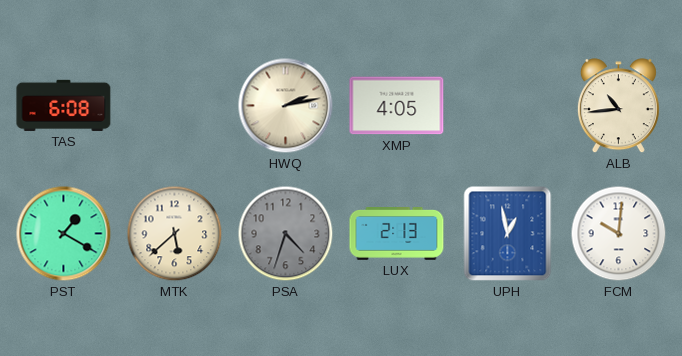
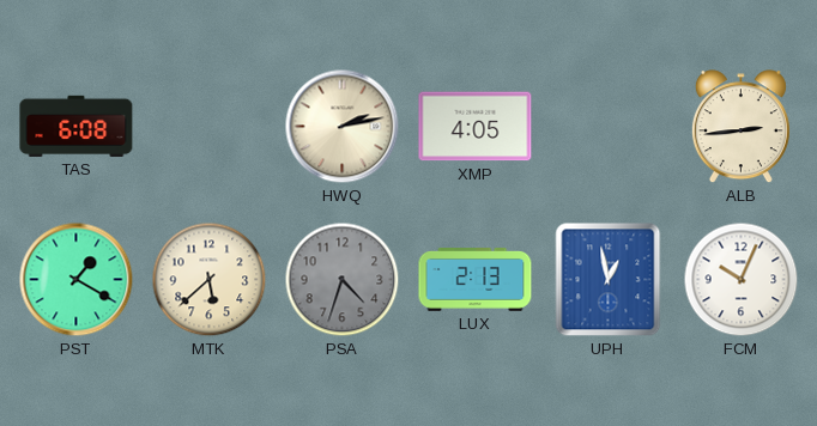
ALB: 10:44 -> 2:44
FCM: 10:01 -> 10:04
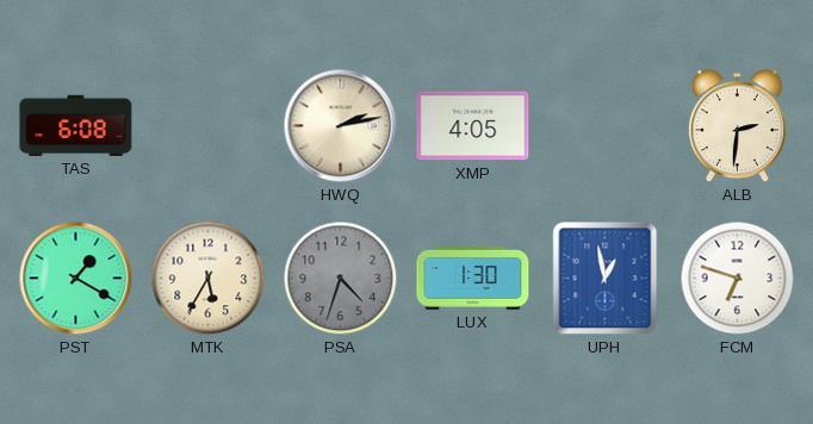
ALB: 2:44 -> 2:31
MTK: 5:38 -> 5:35
LUX: 2:13 -> 1:30
FCM: 10:04 -> 6:48
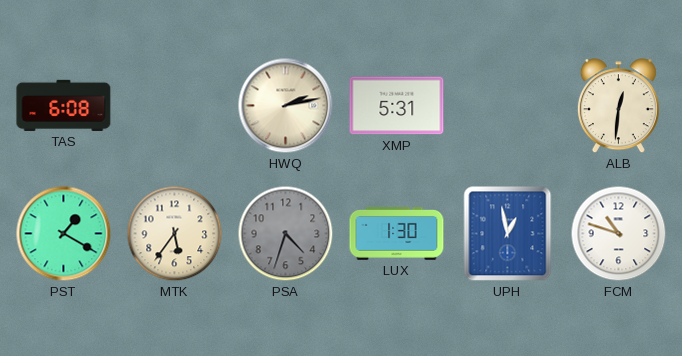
XMP: 4:05 -> 5:31
ALB: 2:31 -> 12:31
MTK: 5:35 -> 5:36
FCM: 6:48 -> 10:48
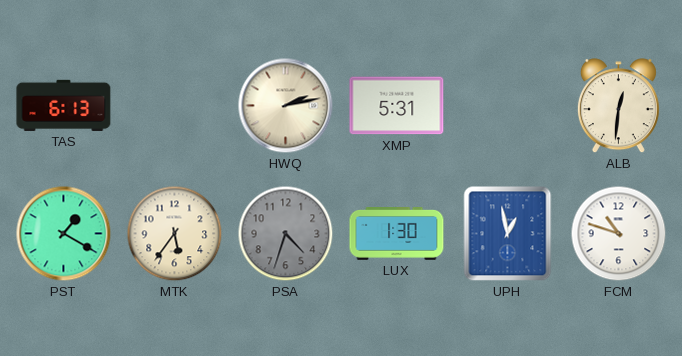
TAS: 6:08 -> 6:13
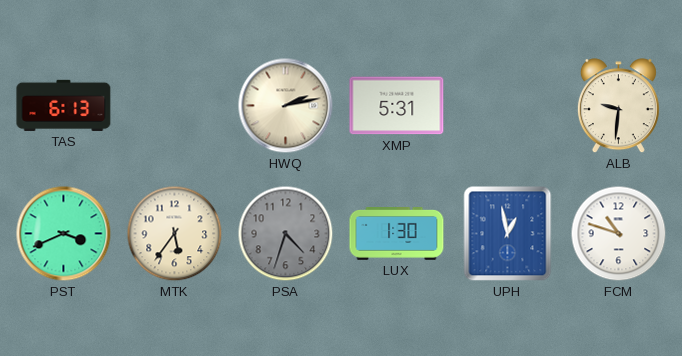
ALB: 12:31 -> 9:31
PST: 1:20 -> 3:41
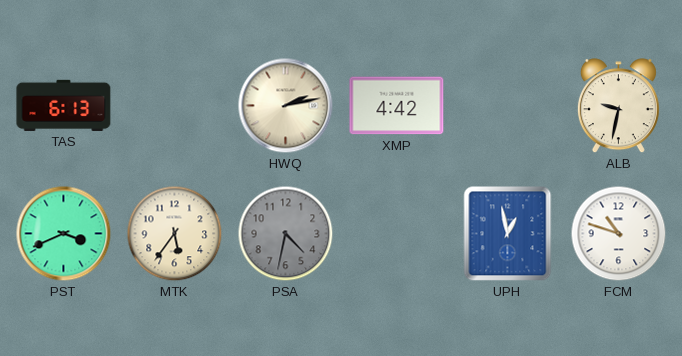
XMP: 5:31 -> 4:42
ALB: 9:31 -> 9:32
PSA: 4:33 -> 4:32
LUX: 1:30 -> none
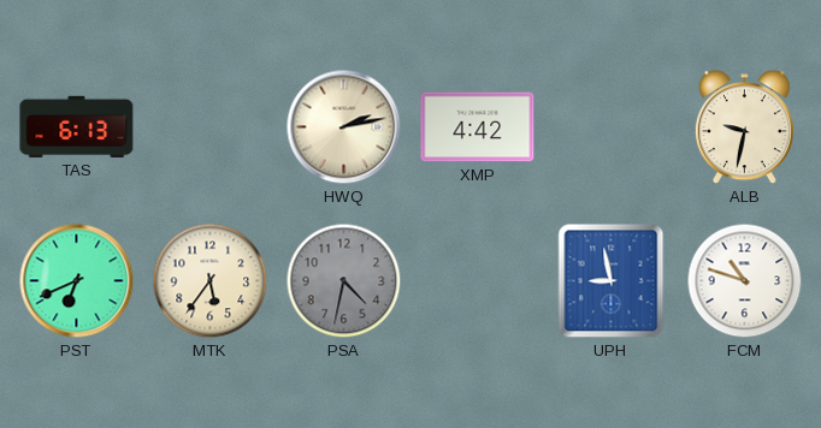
PST: 3:41 -> 6:41
UPH: 12:58 -> 8:58
